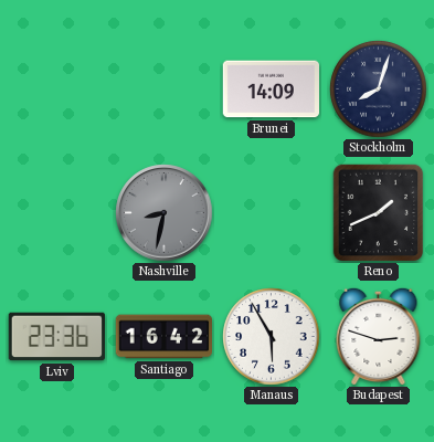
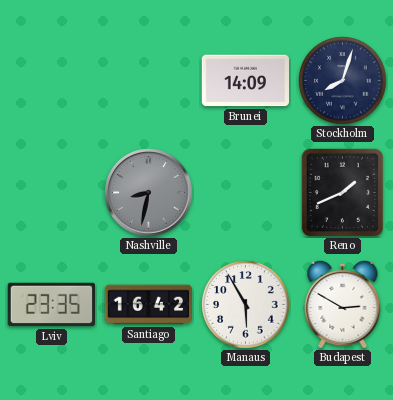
Lviv: 23:36 -> 23:35
Budapest: 2:48 -> 2:50
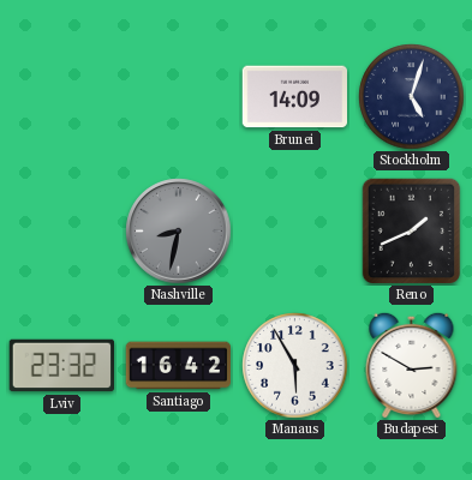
Stockholm: 8:03 -> 5:03
Lviv: 23:35 -> 23:32
